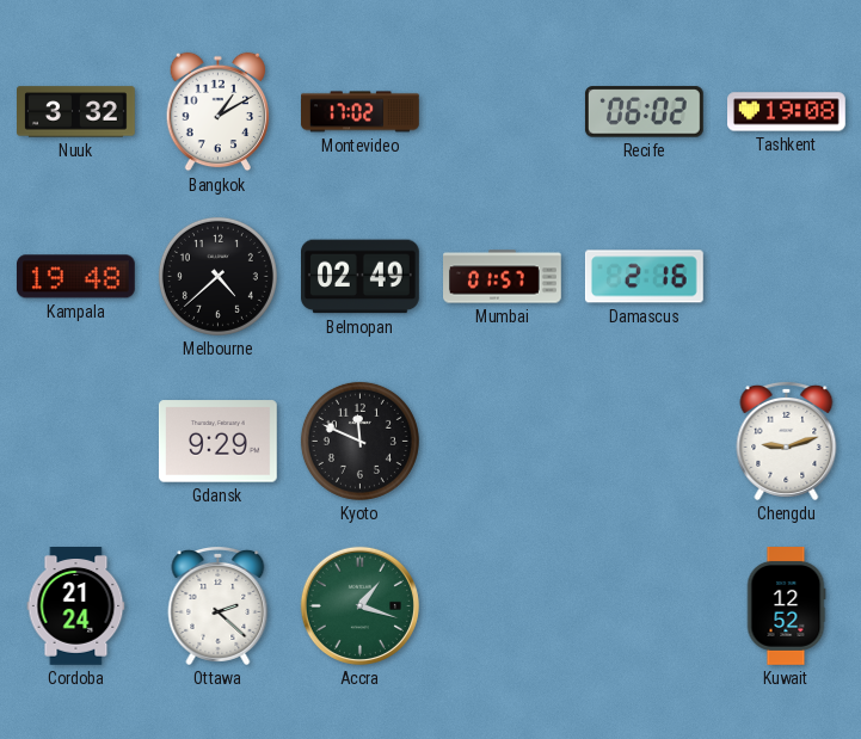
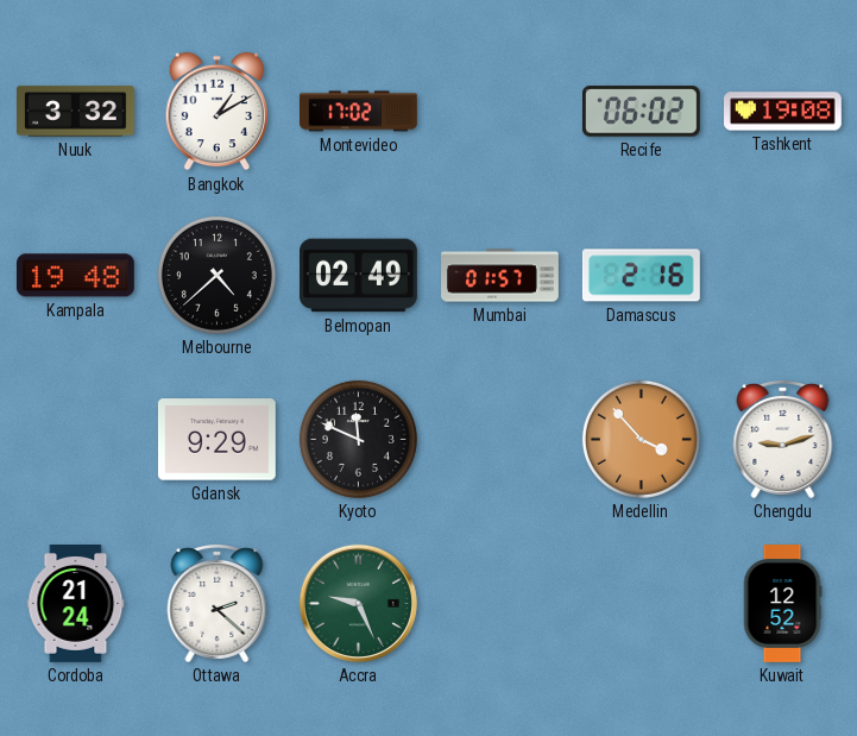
Medellin: none -> 3:53
Accra: 1:18 -> 9:26
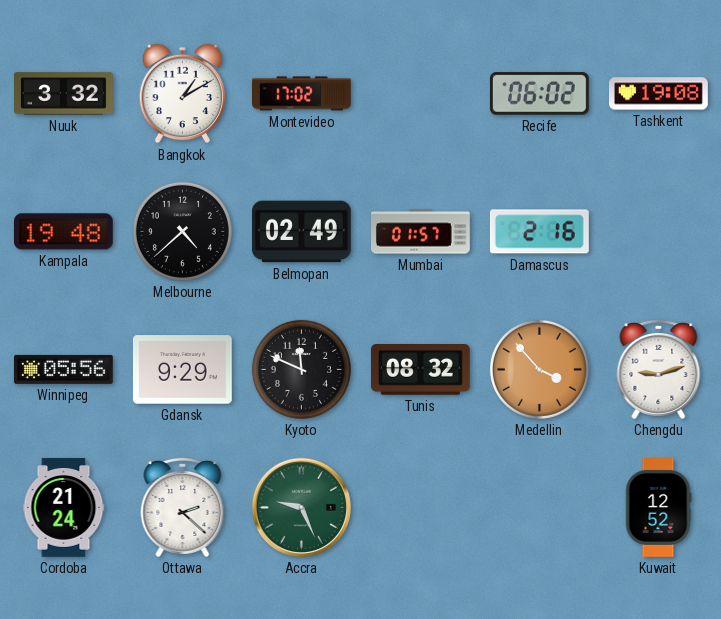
Winnipeg: none -> 05:56
Tunis: none -> 08:32
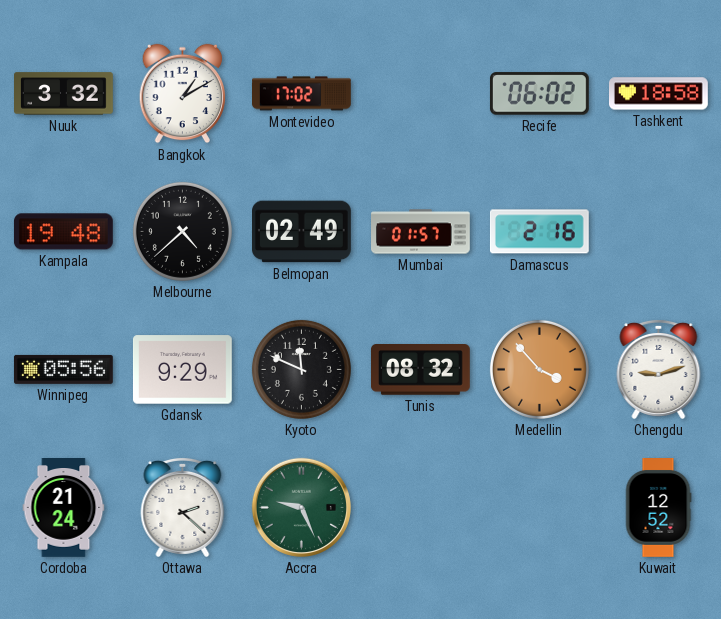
Tashkent: 19:08 -> 18:58
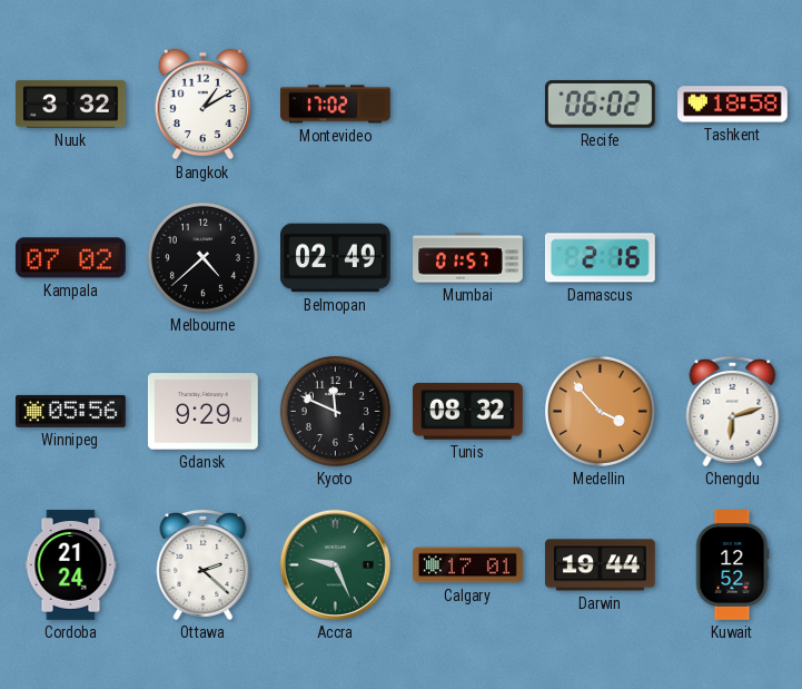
Kampala: 19:48 -> 07:02
Chengdu: 9:12 -> 6:12
Calgary: none -> 17:01
Darwin: none -> 19:44
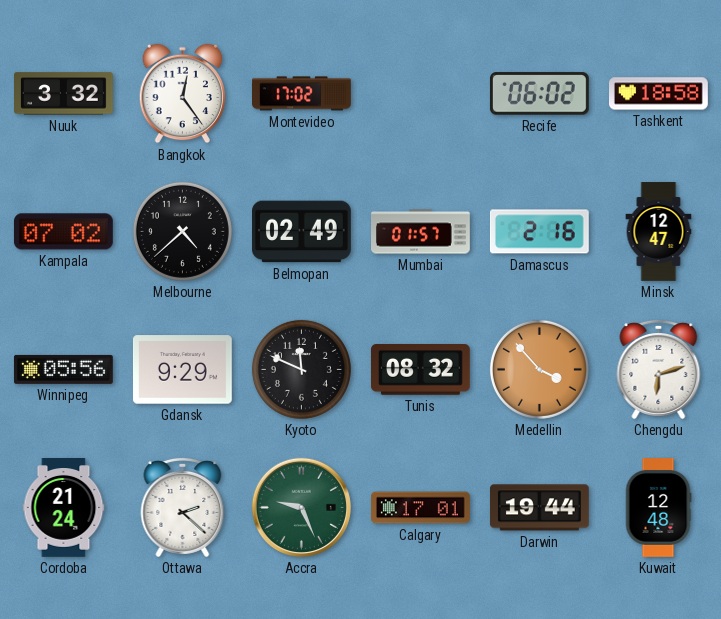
Bangkok: 1:10 -> 12:24
Minsk: none -> 12:47
Kuwait: 12:52 -> 12:48
